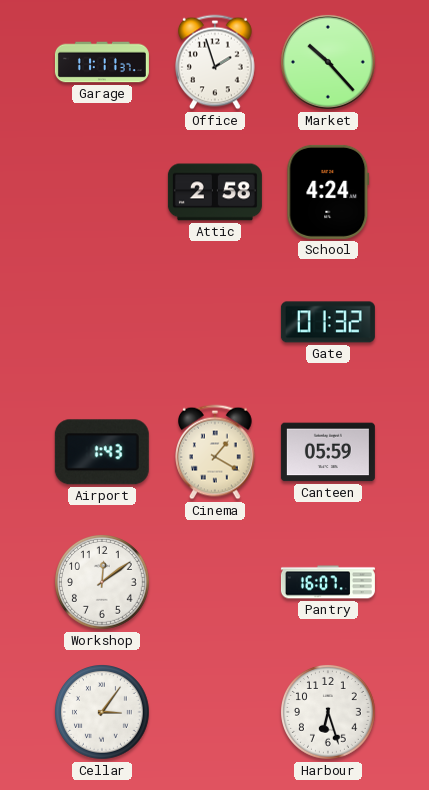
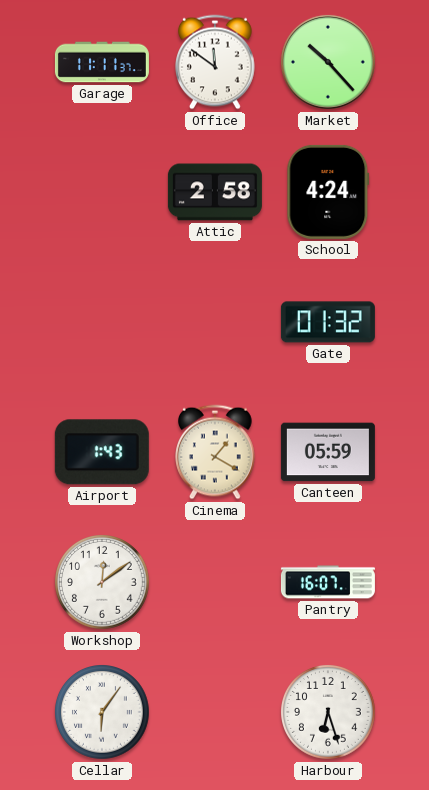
Office: 1:57 -> 11:51
Cellar: 3:06 -> 6:06
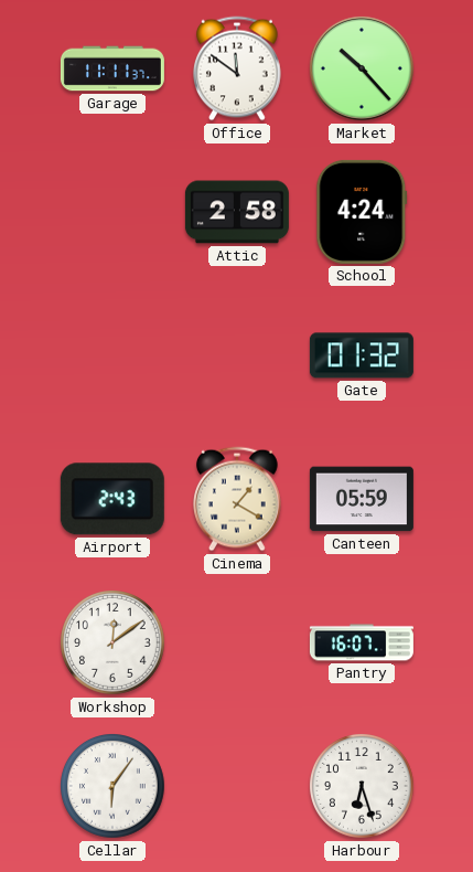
Airport: 1:43 -> 2:43
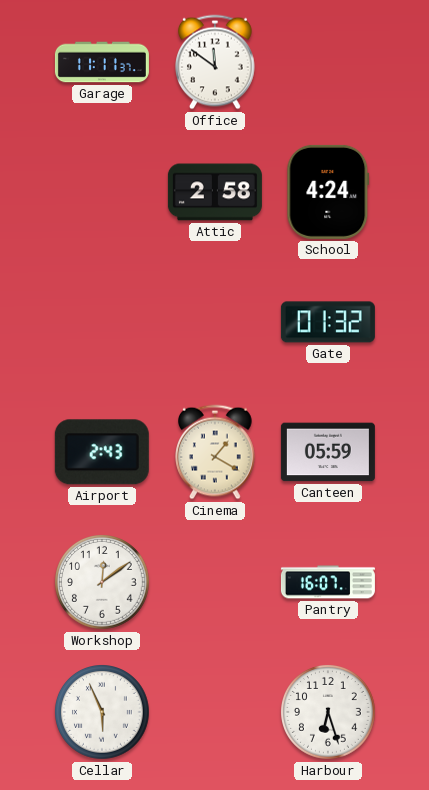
Market: 10:23 -> none
Cellar: 6:06 -> 5:56
